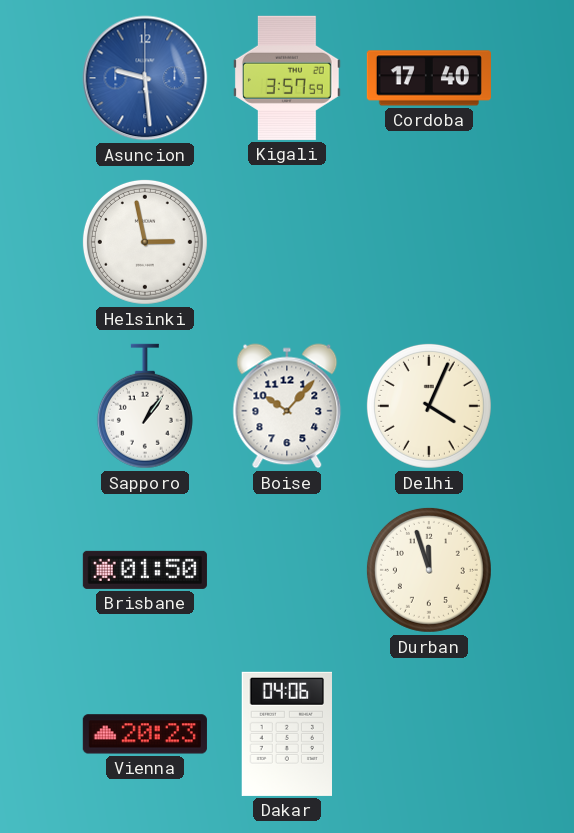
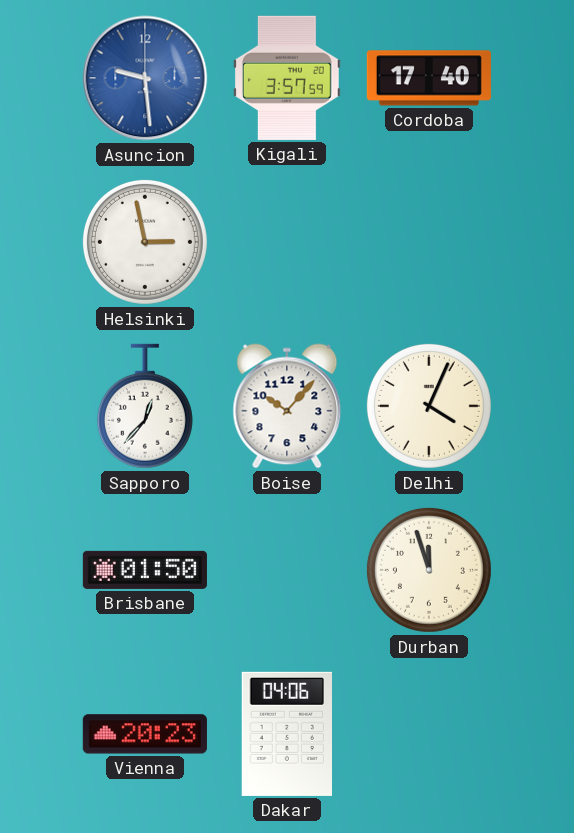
Sapporo: 1:06 -> 12:37
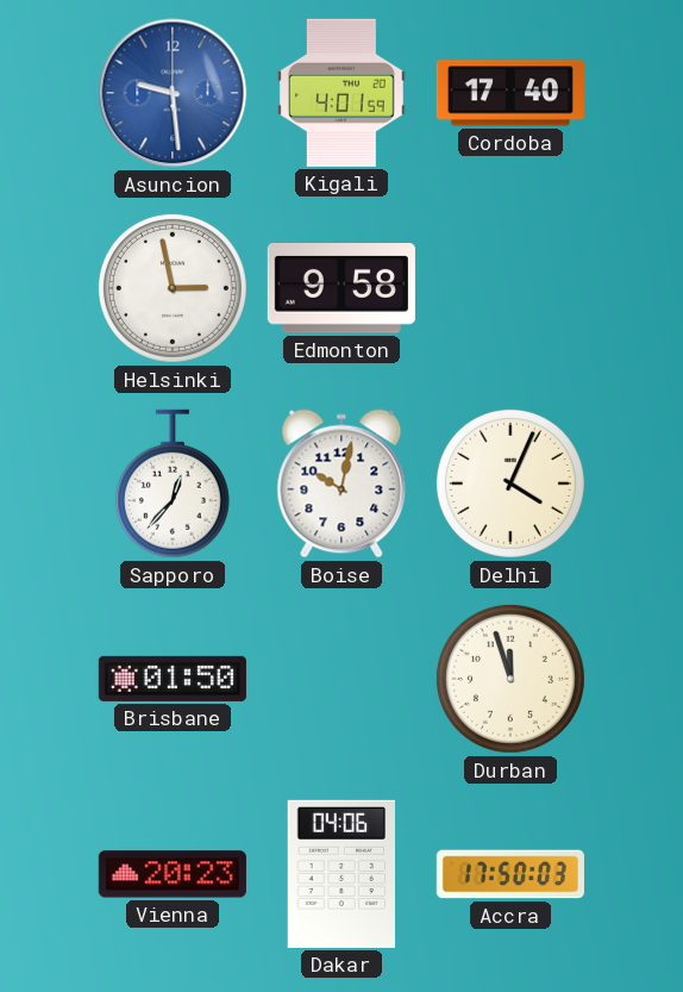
Kigali: 3:57 -> 4:01
Edmonton: none -> 9:58
Boise: 10:07 -> 10:02
Accra: none -> 17:50
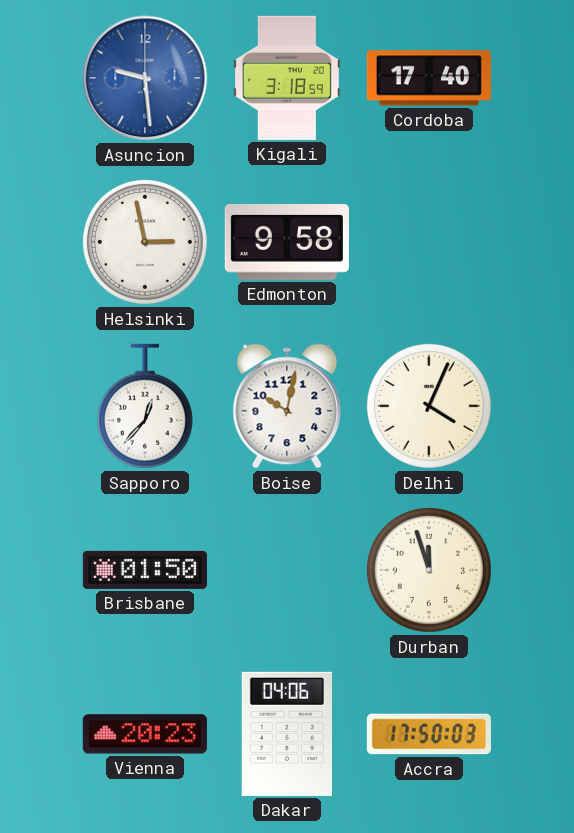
Kigali: 4:01 -> 3:18
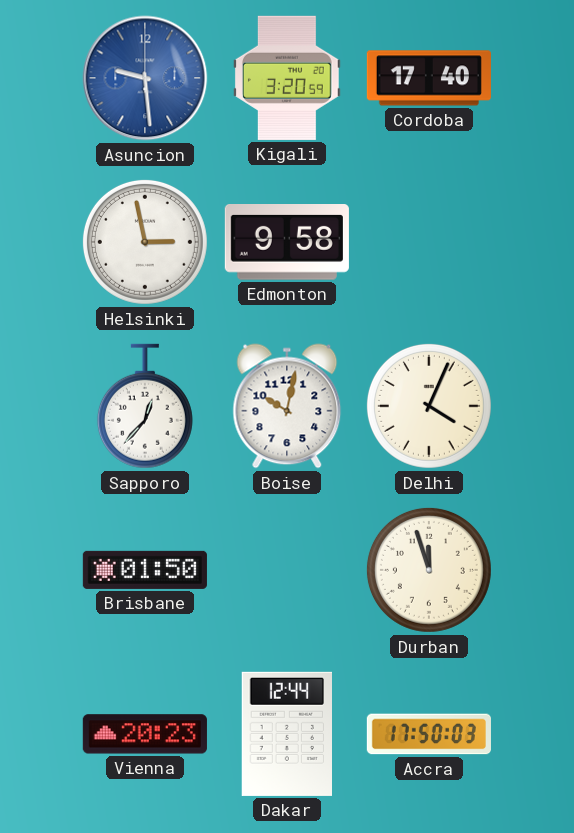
Kigali: 3:18 -> 3:20
Dakar: 04:06 -> 12:44
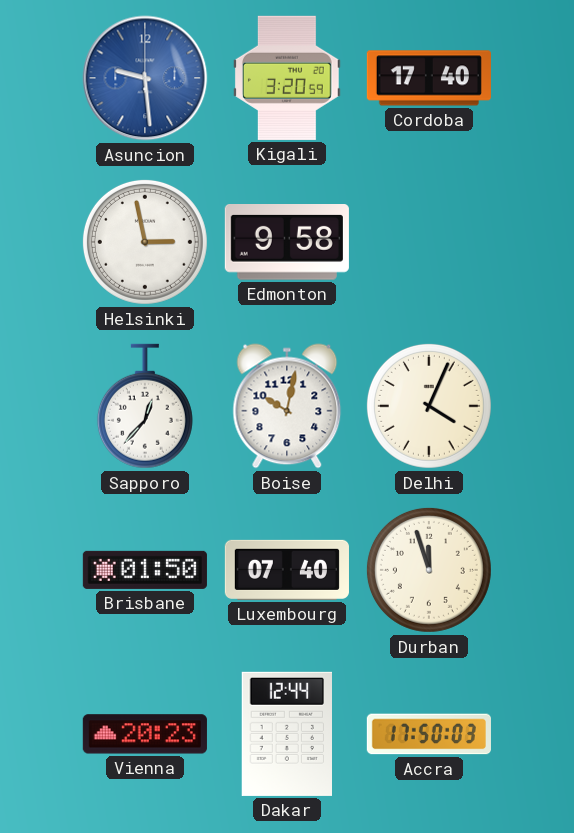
Luxembourg: none -> 07:40
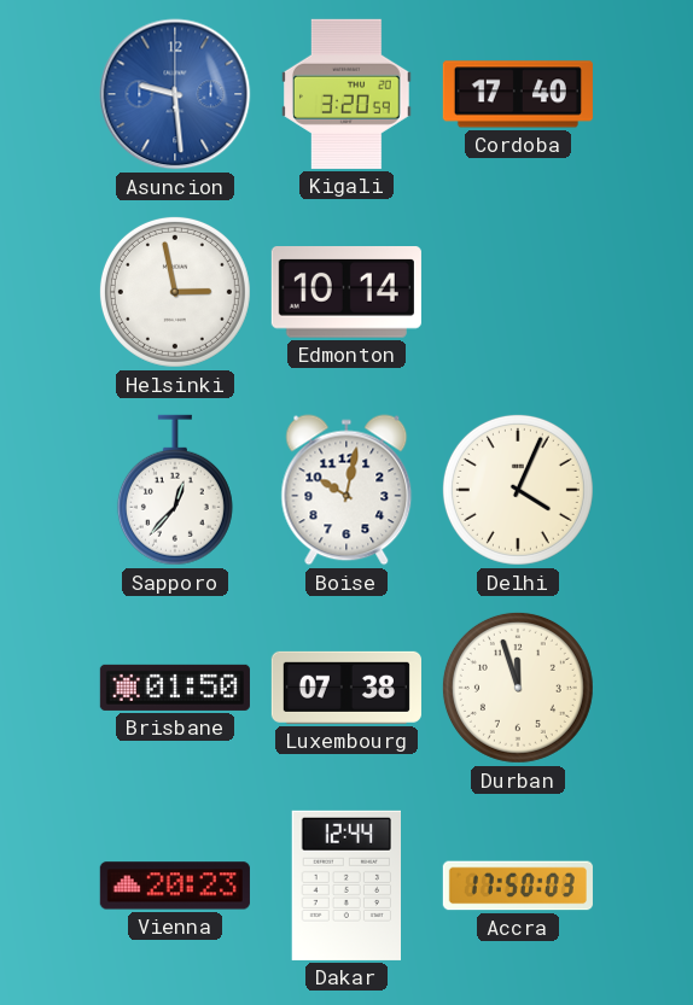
Edmonton: 9:58 -> 10:14
Luxembourg: 07:40 -> 07:38
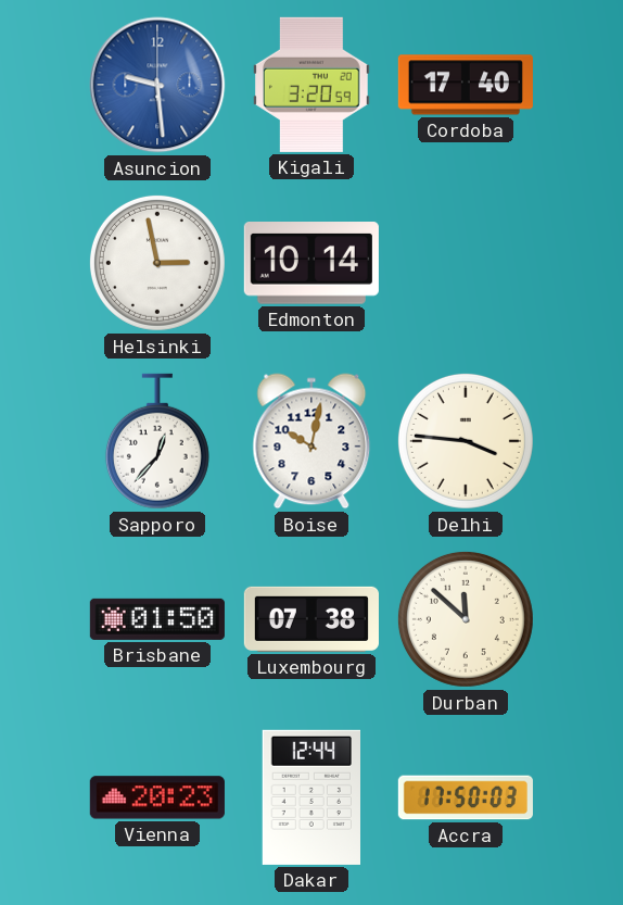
Delhi: 4:04 -> 3:46
Durban: 11:57 -> 11:52
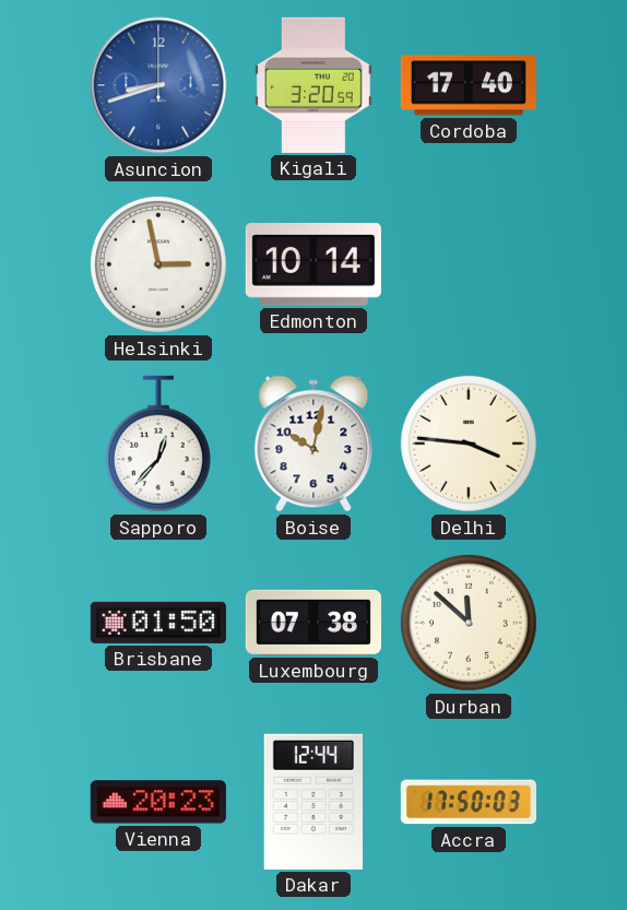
Asuncion: 9:29 -> 8:42
